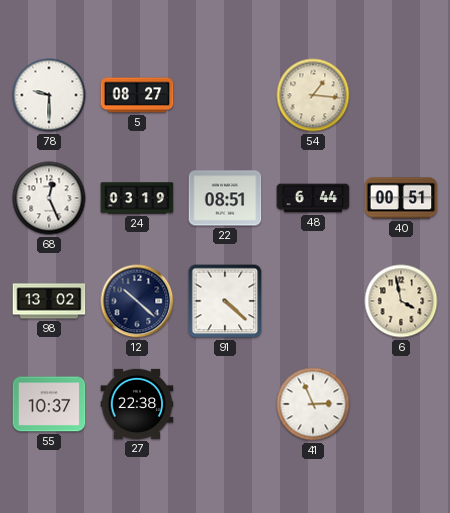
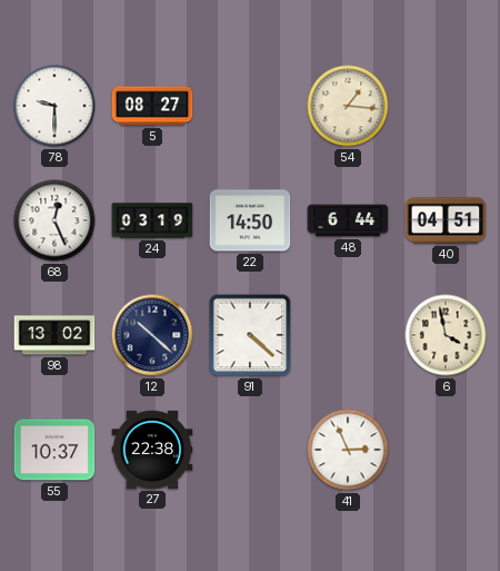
22: 08:51 -> 14:50
40: 00:51 -> 04:51
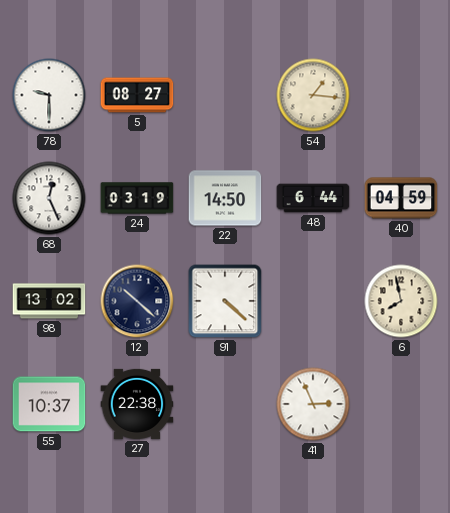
40: 04:51 -> 04:59
6: 3:58 -> 7:58
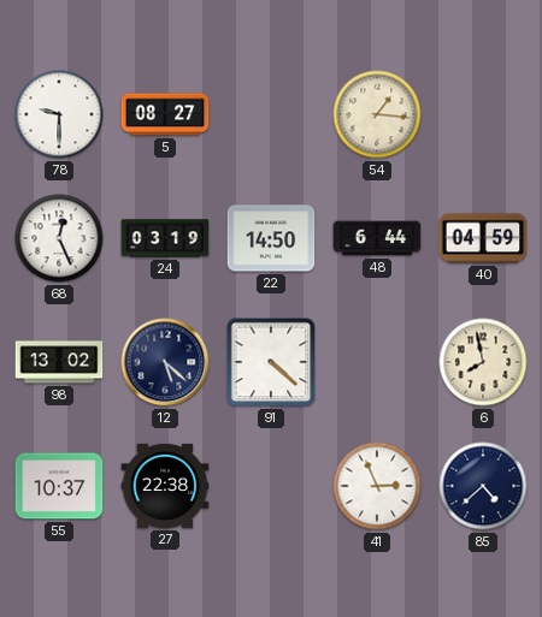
12: 10:22 -> 5:22
85: none -> 4:38
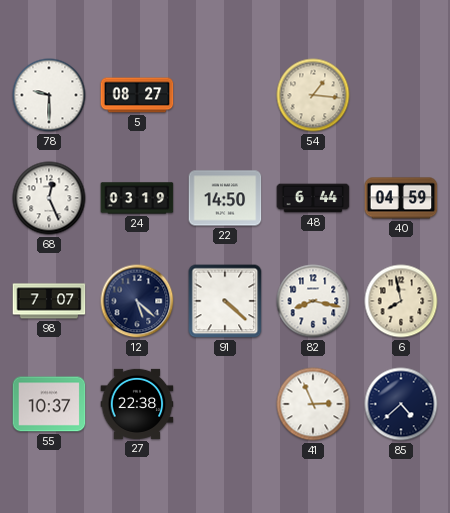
98: 13:02 -> 7:07
82: none -> 8:17
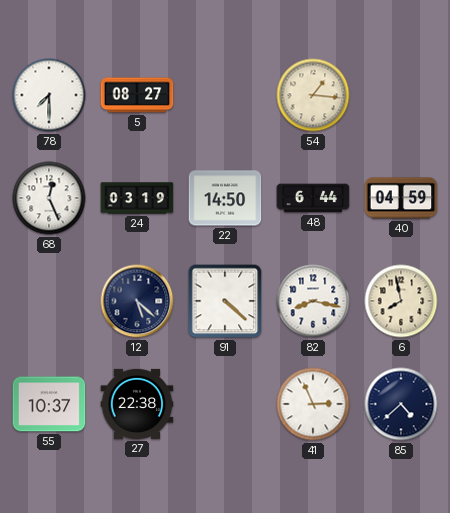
78: 9:30 -> 7:30
98: 7:07 -> none
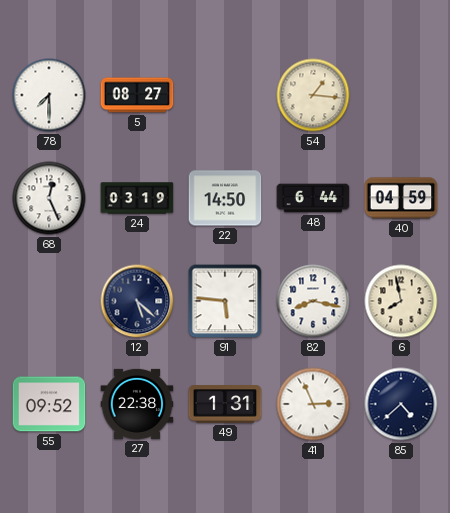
91: 4:22 -> 5:46
55: 10:37 -> 09:52
49: none -> 1:31
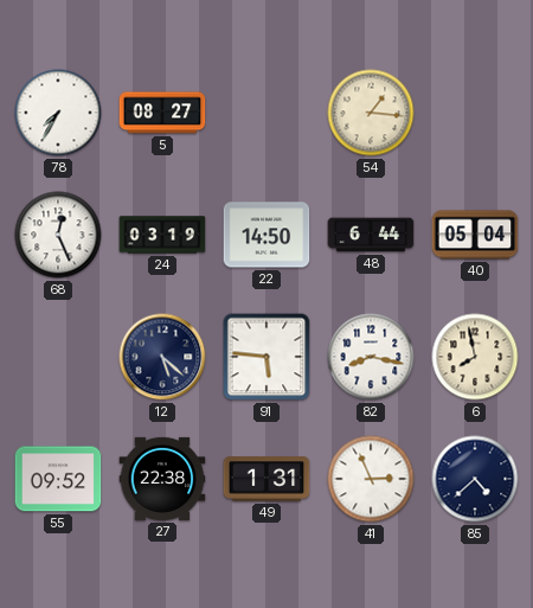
78: 7:30 -> 7:35
40: 04:59 -> 05:04
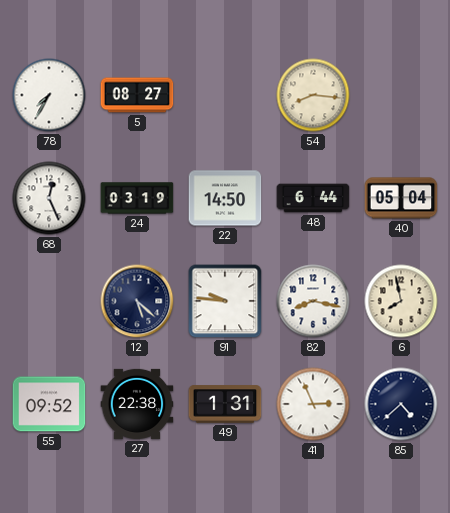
54: 1:16 -> 8:16
91: 5:46 -> 9:46
